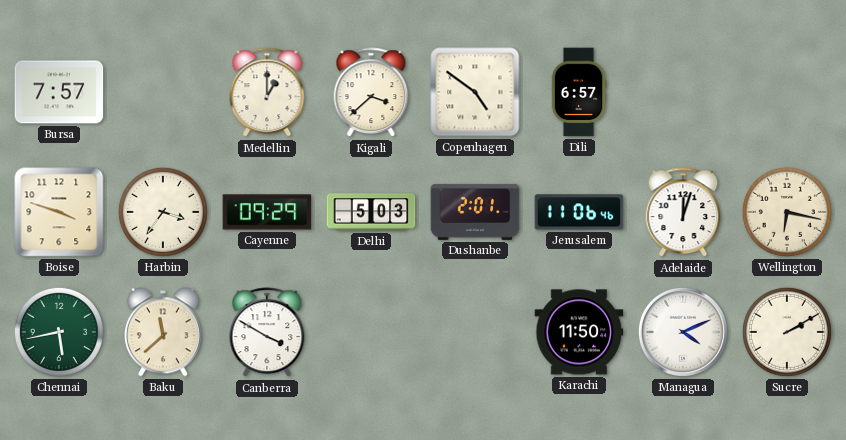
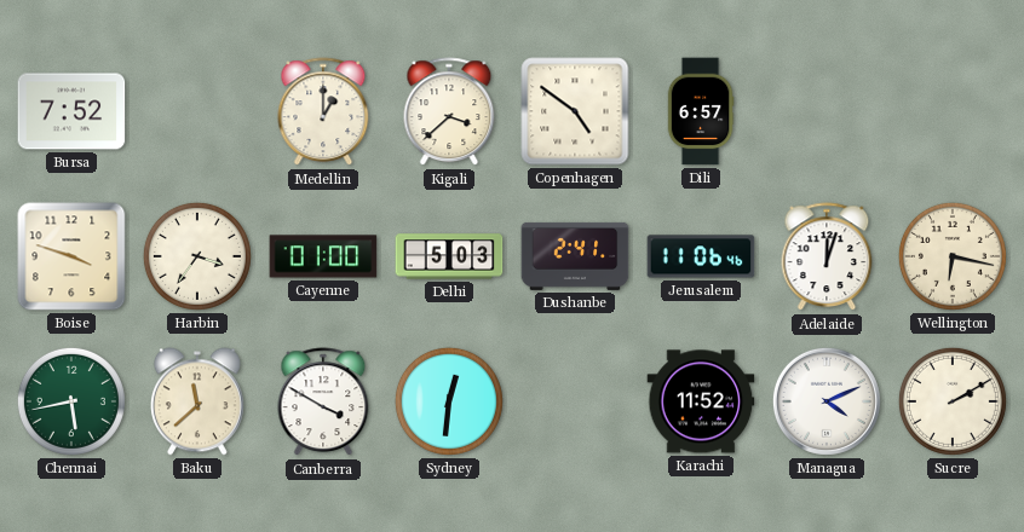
Bursa: 7:57 -> 7:52
Cayenne: 09:29 -> 01:00
Dushanbe: 2:01 -> 2:41
Sydney: none -> 12:31
Karachi: 11:50 -> 11:52
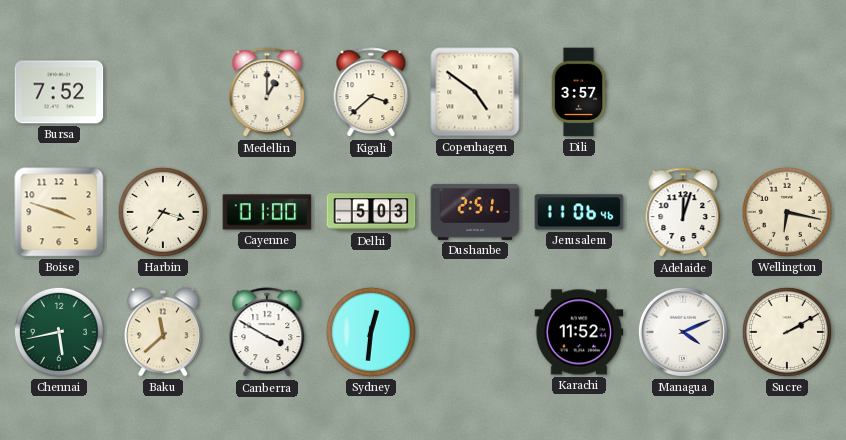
Dili: 6:57 -> 3:57
Dushanbe: 2:41 -> 2:51
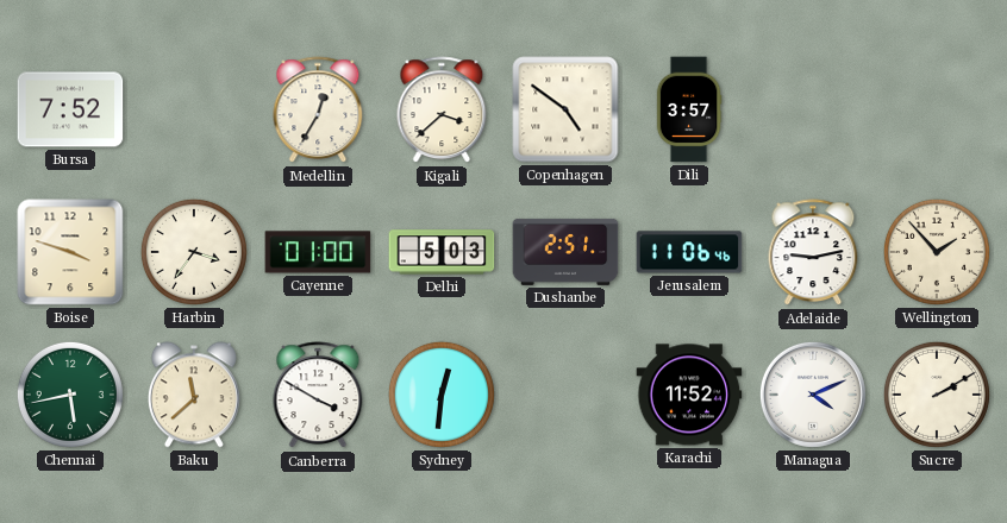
Medellin: 1:00 -> 12:35
Adelaide: 12:03 -> 9:13
Wellington: 6:17 -> 1:53
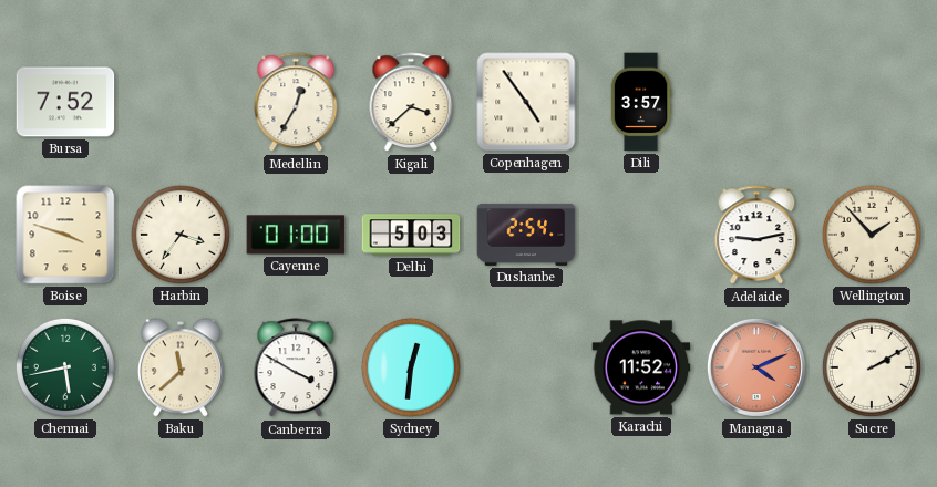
Copenhagen: 4:51 -> 4:54
Dushanbe: 2:51 -> 2:54
Jerusalem: 11:06 -> none
Managua dial: white -> salmon
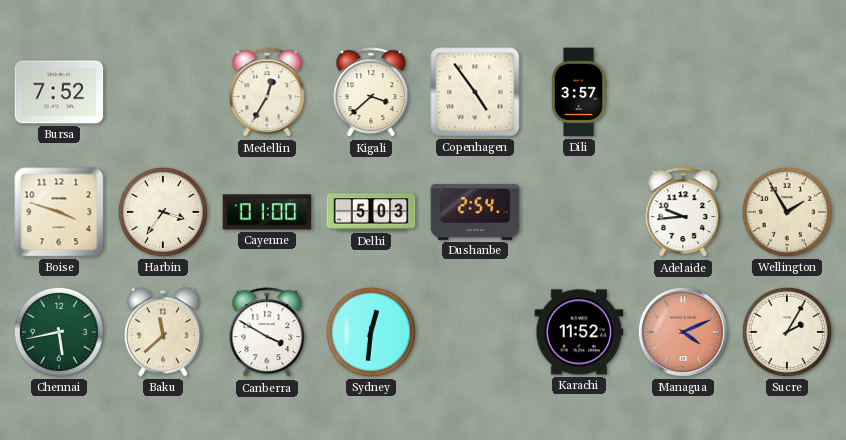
Adelaide: 9:13 -> 9:44
Wellington: 1:53 -> 1:55
Sucre: 2:10 -> 2:05
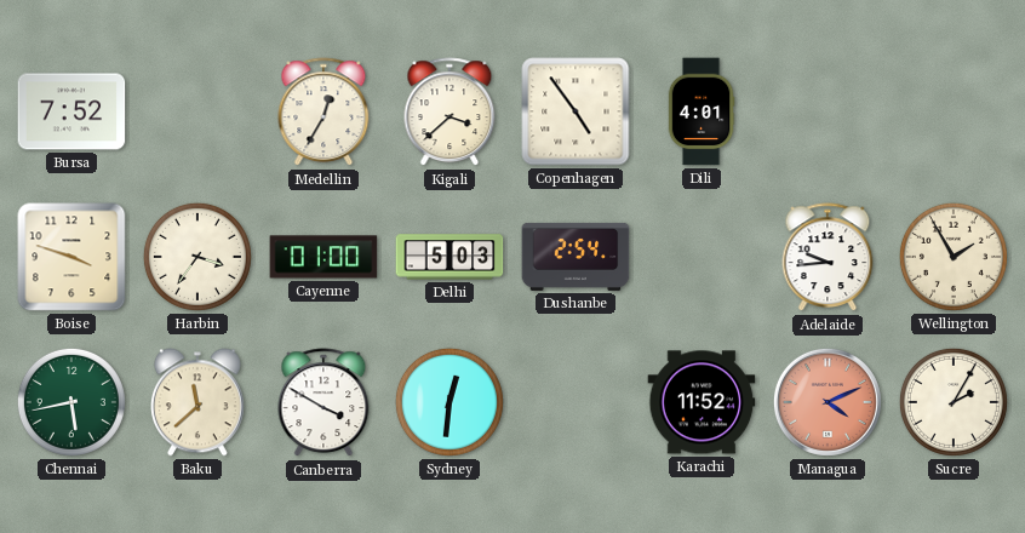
Dili: 3:57 -> 4:01
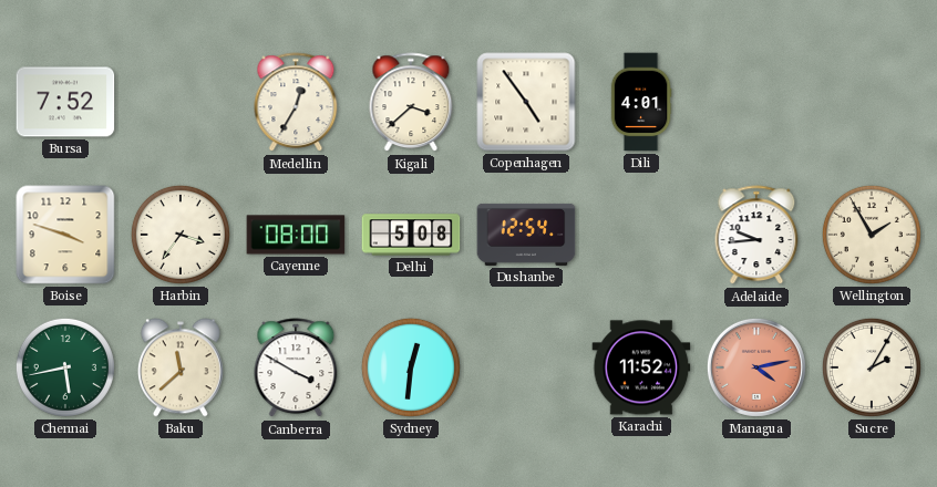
Cayenne: 01:00 -> 08:00
Delhi: 5:03 -> 5:08
Dushanbe: 2:54 -> 12:54
Managua: 4:11 -> 4:13
